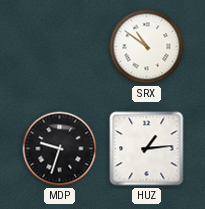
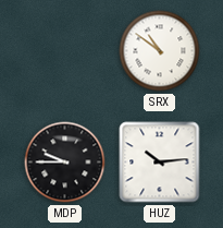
MDP: 9:33 -> 9:45
HUZ: 1:14 -> 10:14
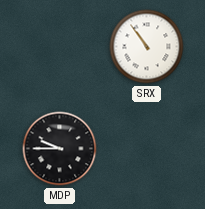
SRX: 10:51 -> 10:54
HUZ: 10:14 -> none
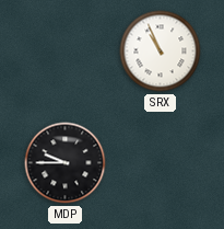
SRX: 10:54 -> 10:56
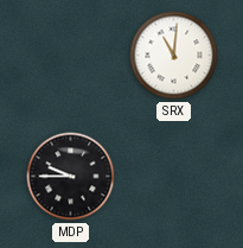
SRX: 10:56 -> 11:01
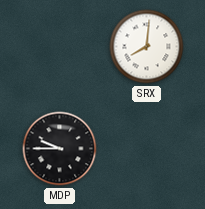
SRX: 11:01 -> 8:01
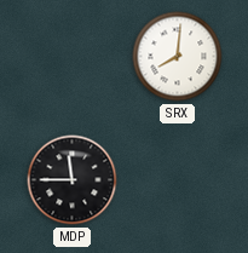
MDP: 9:45 -> 11:45
